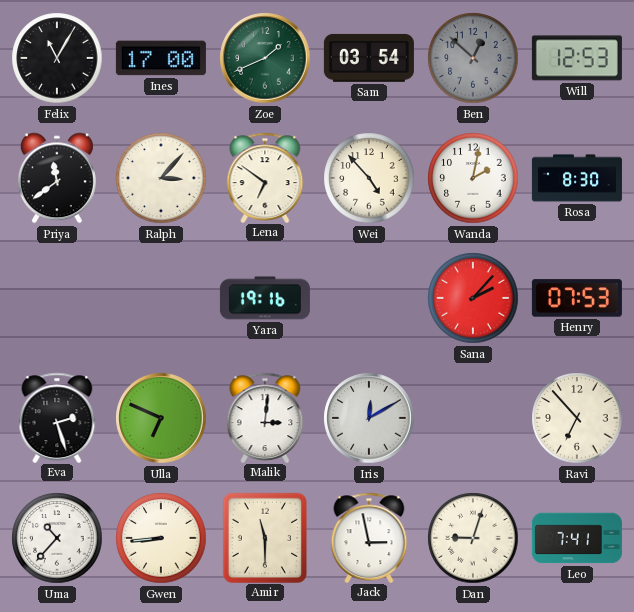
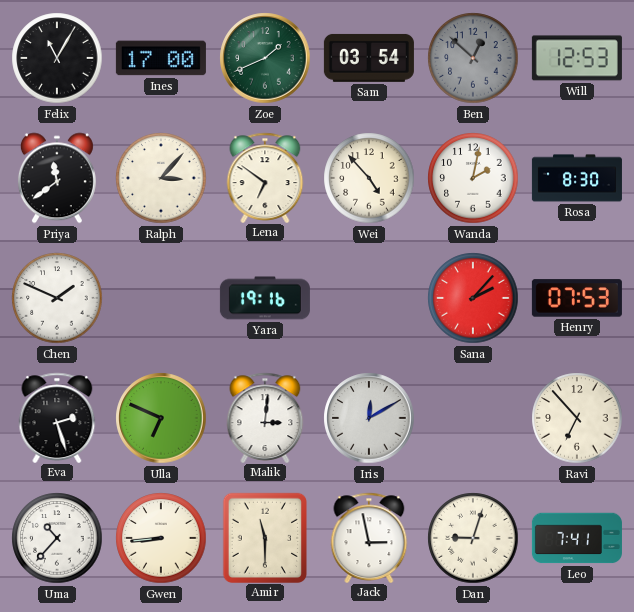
Chen: none -> 1:49
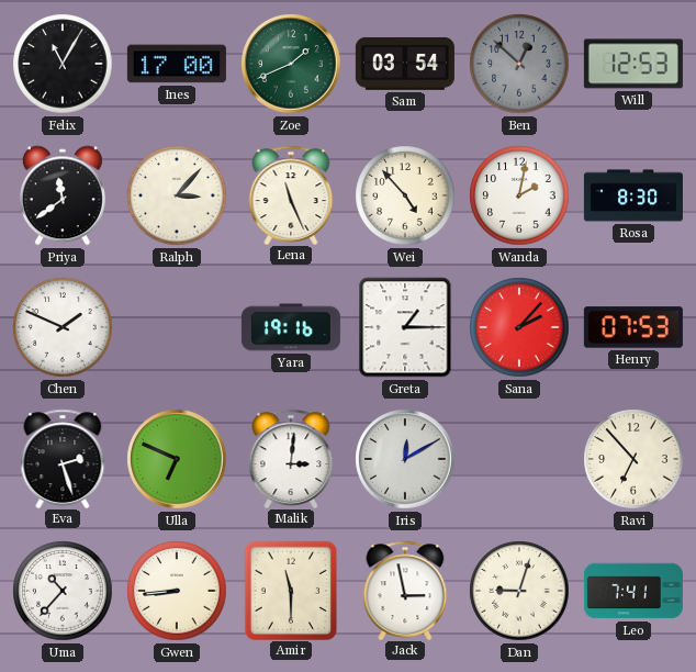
Lena: 6:51 -> 11:26
Greta: none -> 1:15
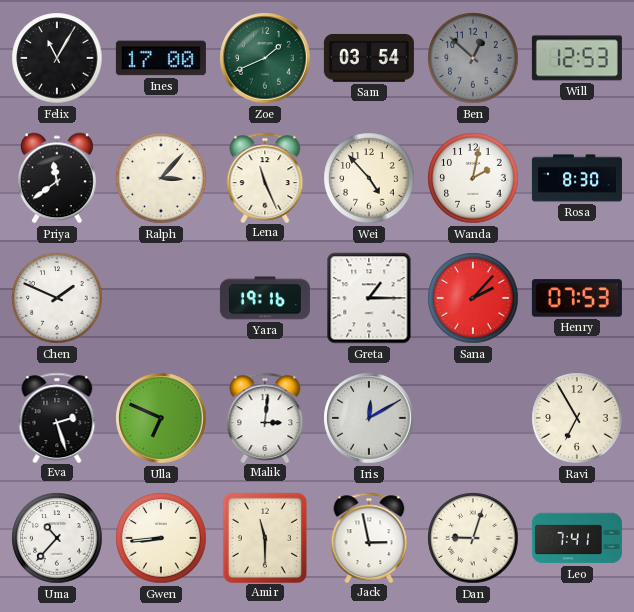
Ravi: 6:53 -> 6:55
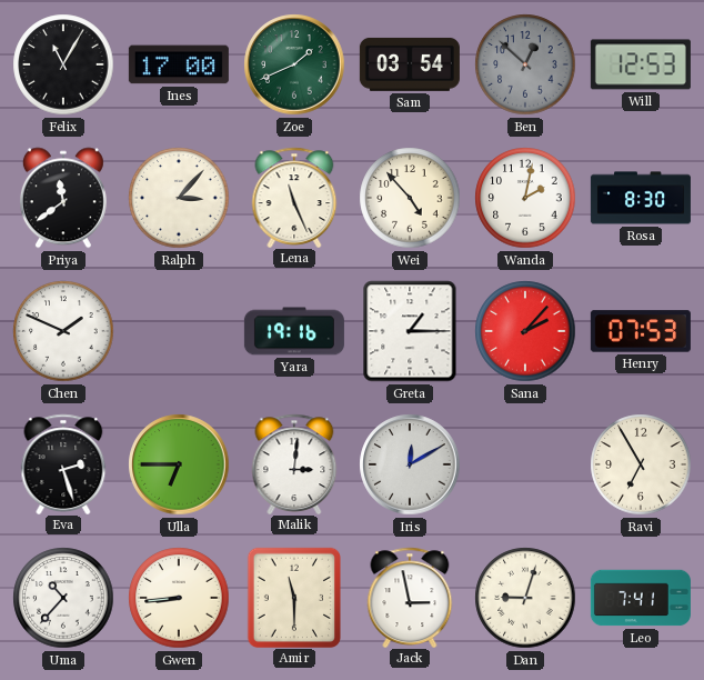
Ulla: 6:49 -> 6:45
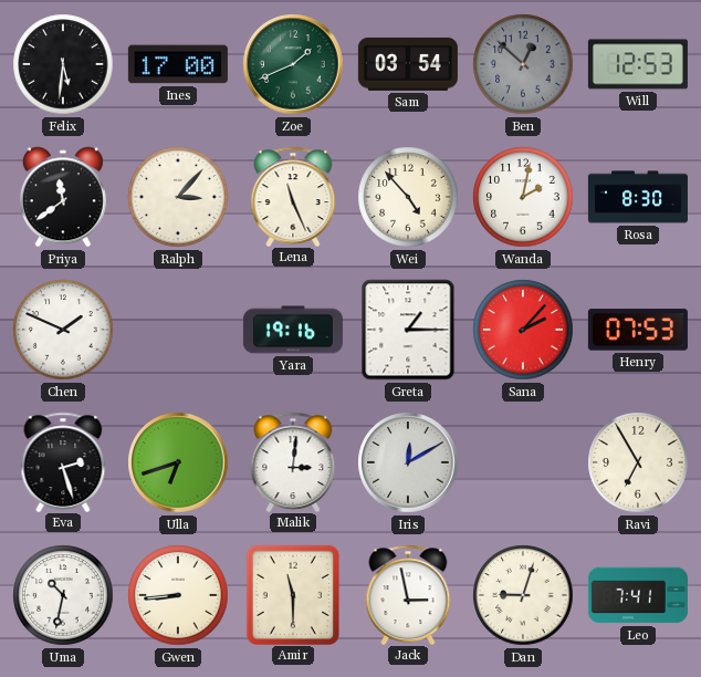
Felix: 11:05 -> 5:31
Ulla: 6:45 -> 6:42
Uma: 10:37 -> 10:32
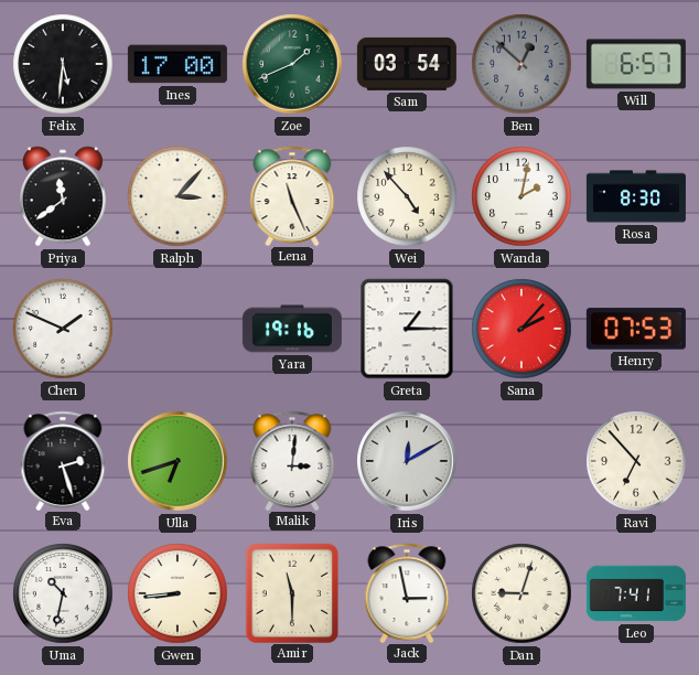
Will: 12:53 -> 6:57
Ravi: 6:55 -> 6:53
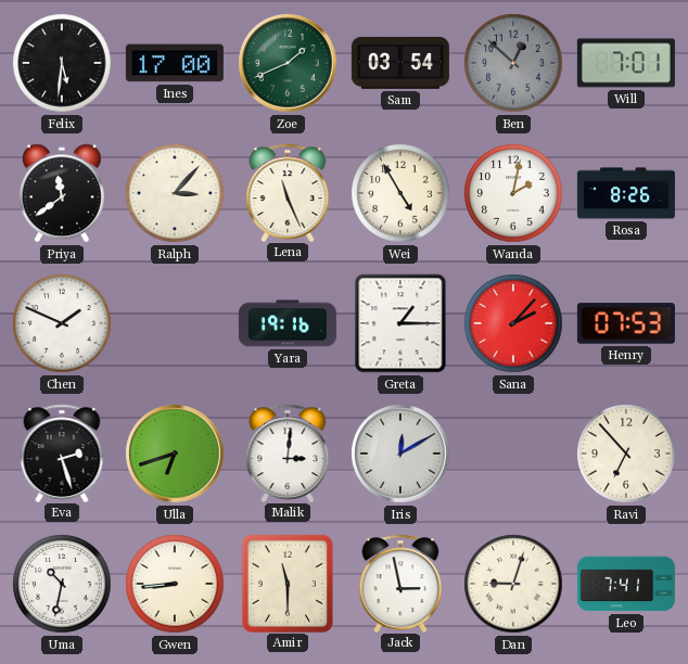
Will: 6:57 -> 7:01
Wei: 4:53 -> 4:55
Rosa: 8:30 -> 8:26
